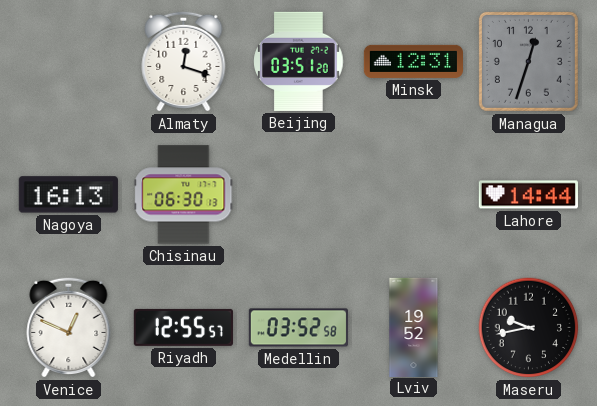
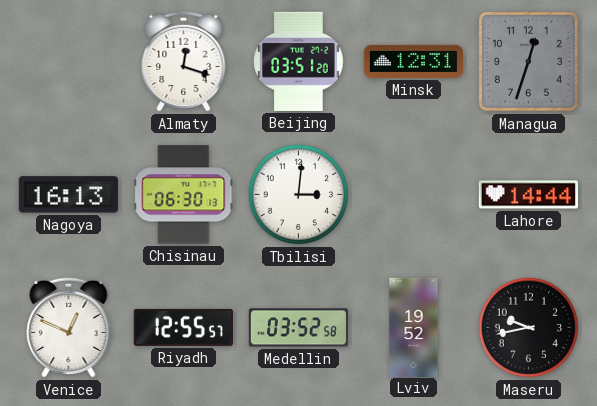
Tbilisi: none -> 3:01
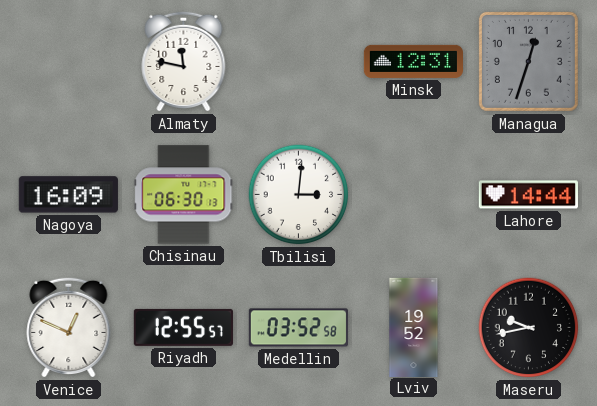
Almaty: 12:18 -> 11:47
Beijing: 03:51 -> none
Nagoya: 16:13 -> 16:09
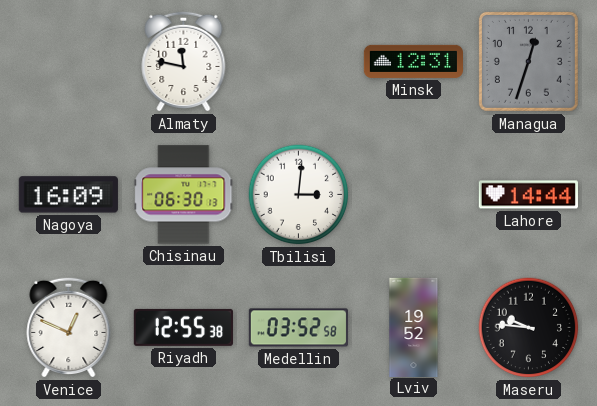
Riyadh: 12:55:57 -> 12:55:38
Maseru: 9:43 -> 9:46
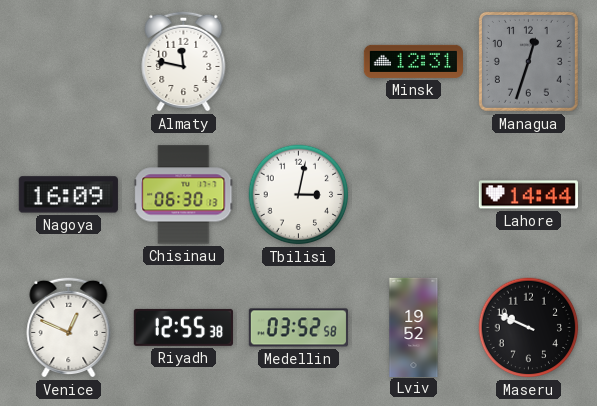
Tbilisi: 3:01 -> 3:02
Maseru: 9:46 -> 9:49
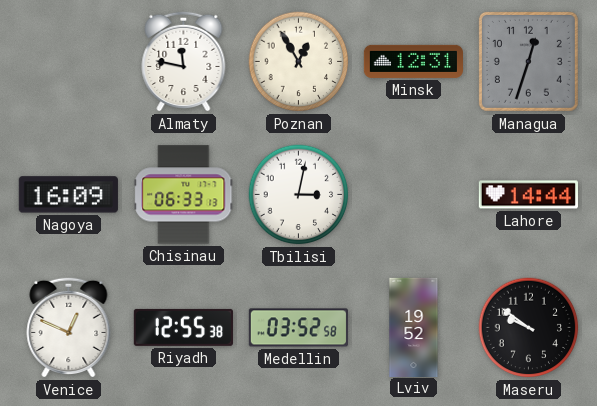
Poznan: none -> 12:55
Chisinau: 06:30 -> 06:33
Maseru: 9:49 -> 9:51
